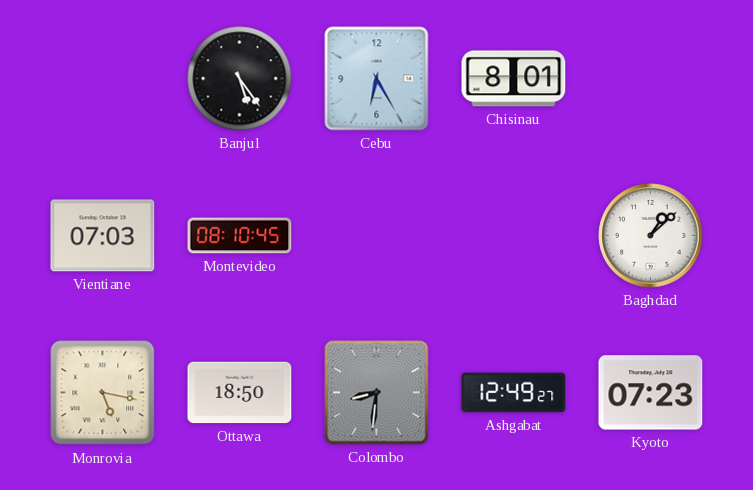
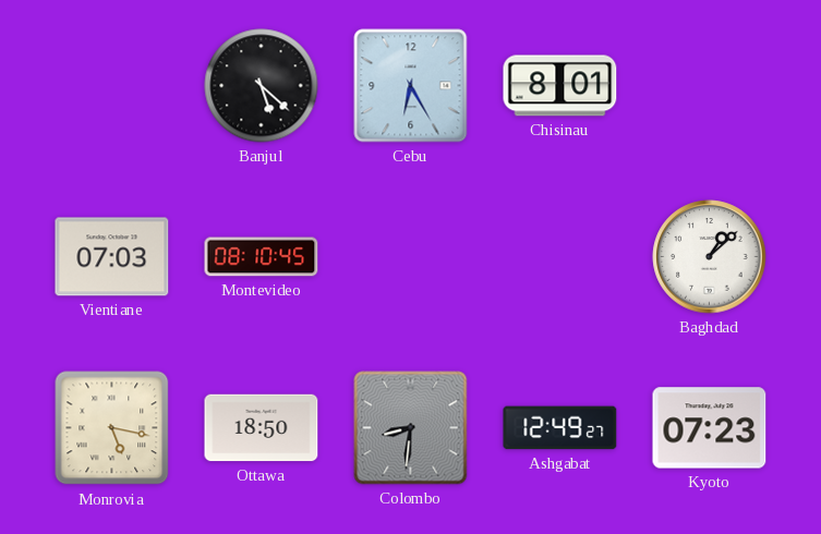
Banjul: 5:24 -> 5:22
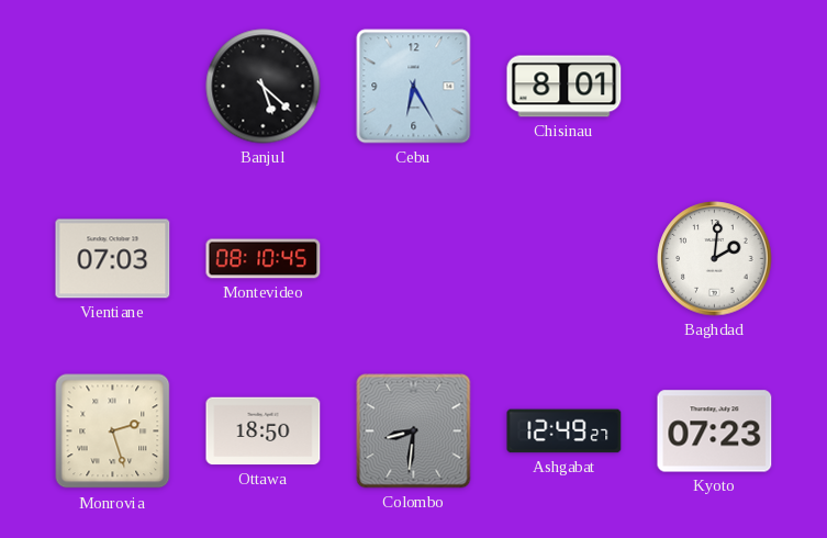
Baghdad: 1:08 -> 2:01
Monrovia: 5:17 -> 2:27
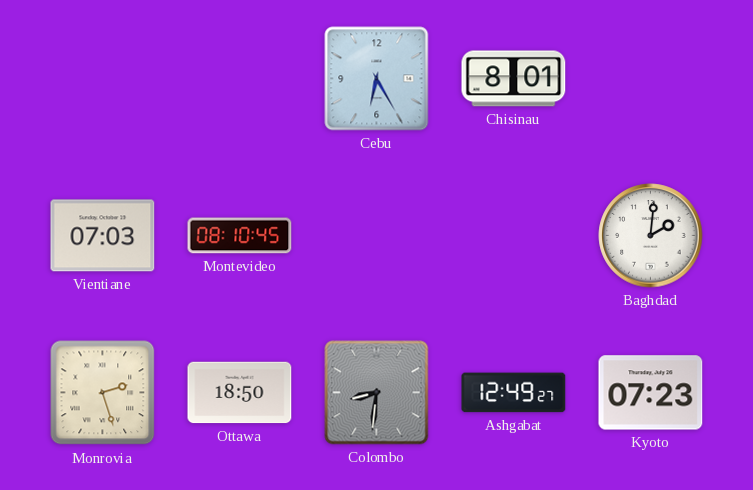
Banjul: 5:22 -> none
